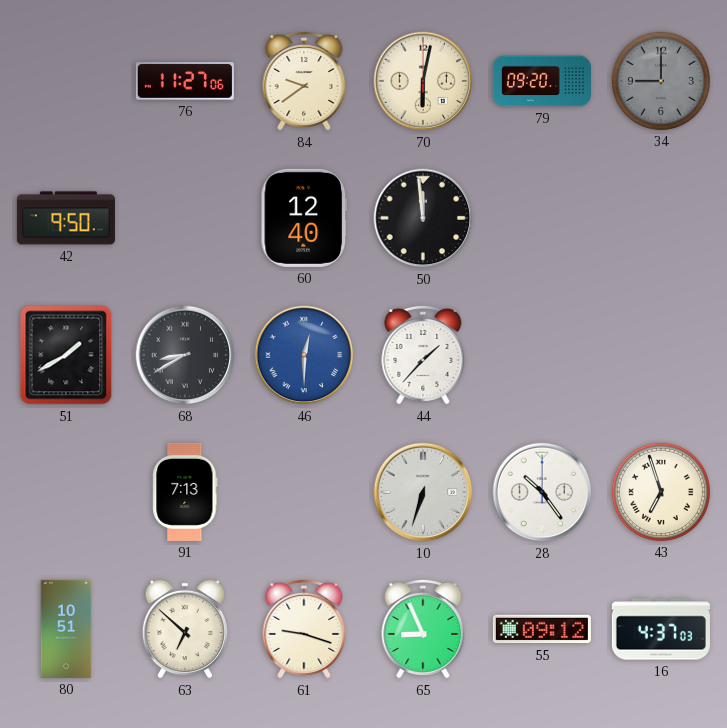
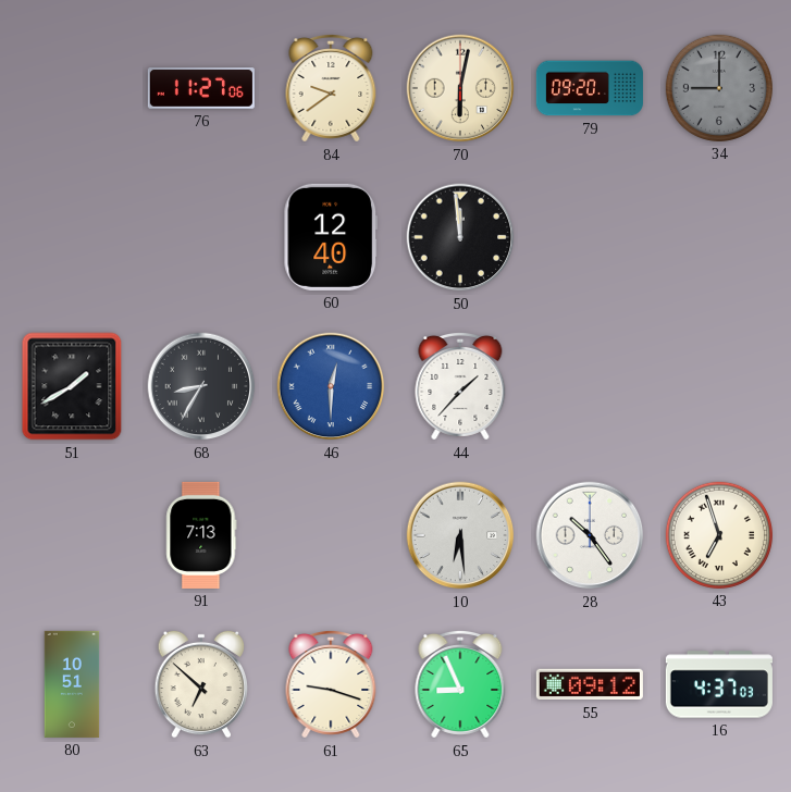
42: 9:50 -> none
68: 8:40 -> 8:35
10: 6:33 -> 6:29
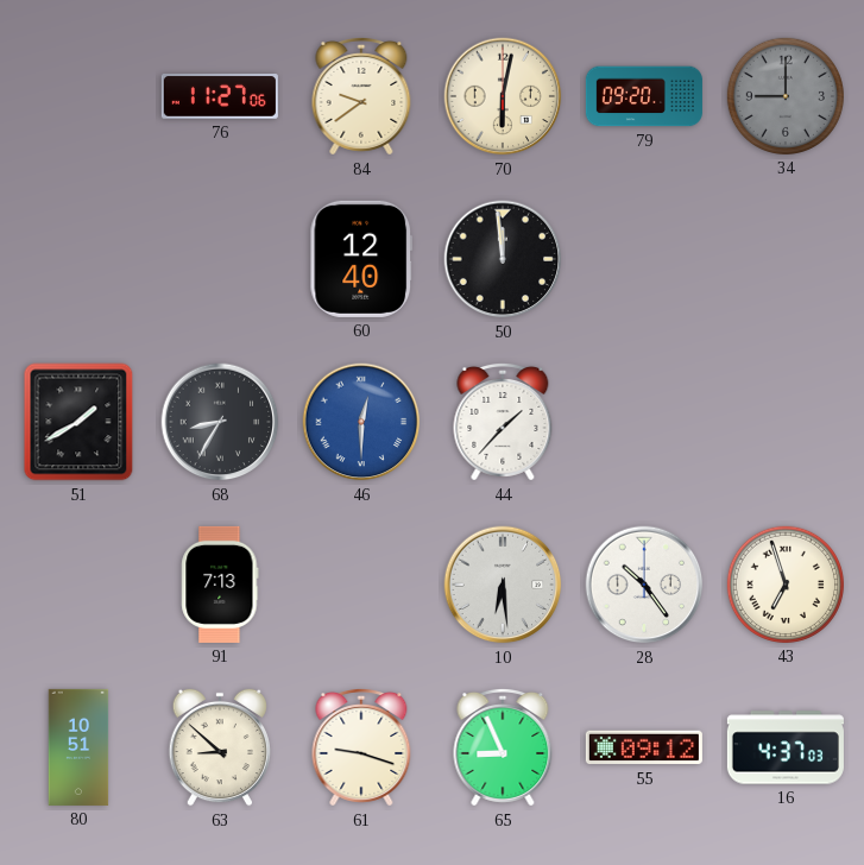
63: 6:52 -> 8:52
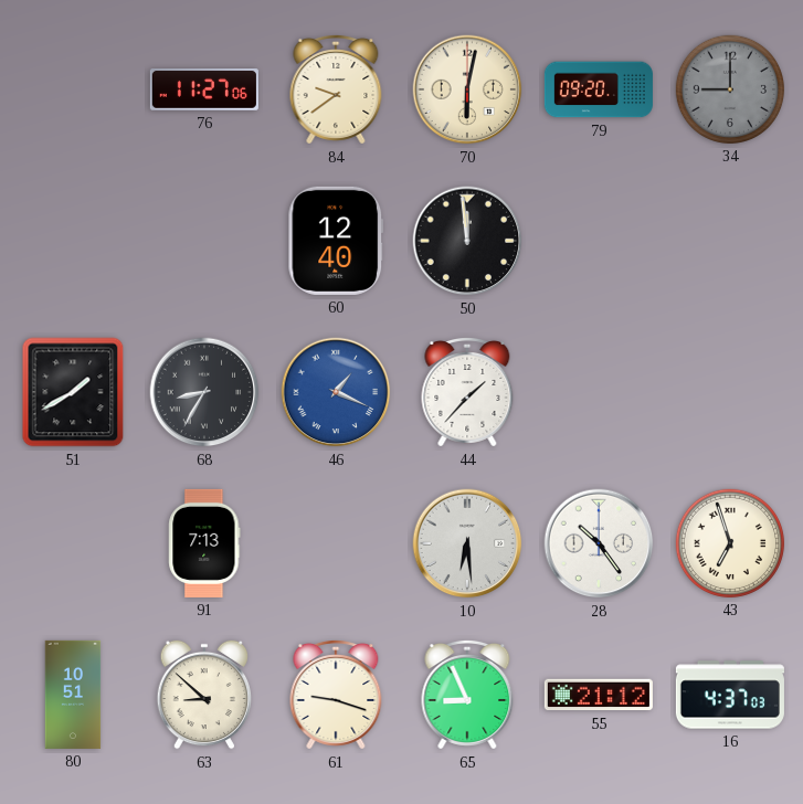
46: 12:30 -> 1:19
55: 09:12 -> 21:12
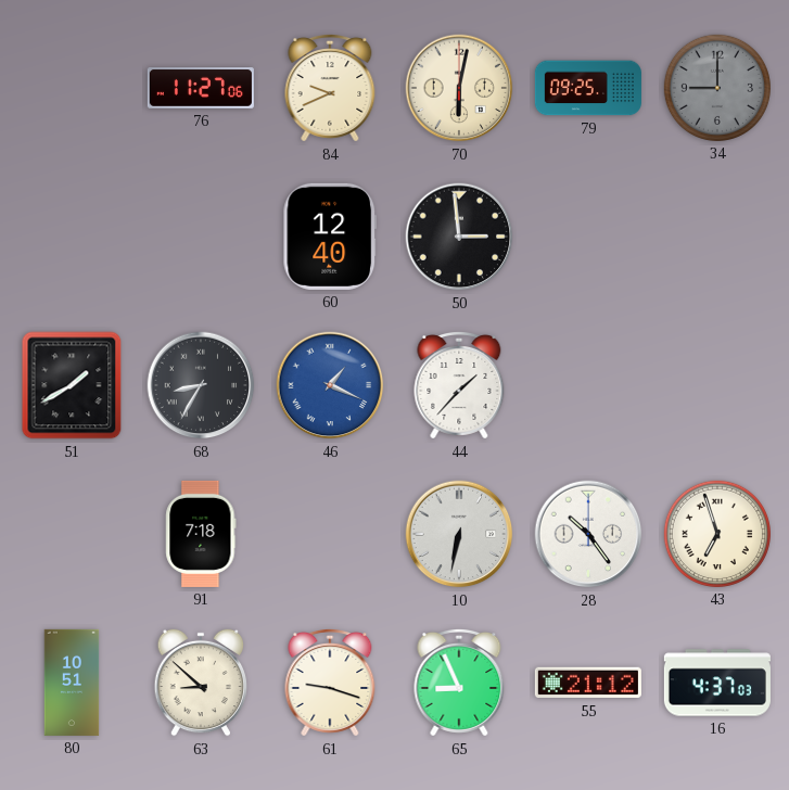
84: 9:39 -> 9:41
79: 09:20 -> 09:25
50: 11:59 -> 2:59
91: 7:13 -> 7:18
10: 6:29 -> 6:32
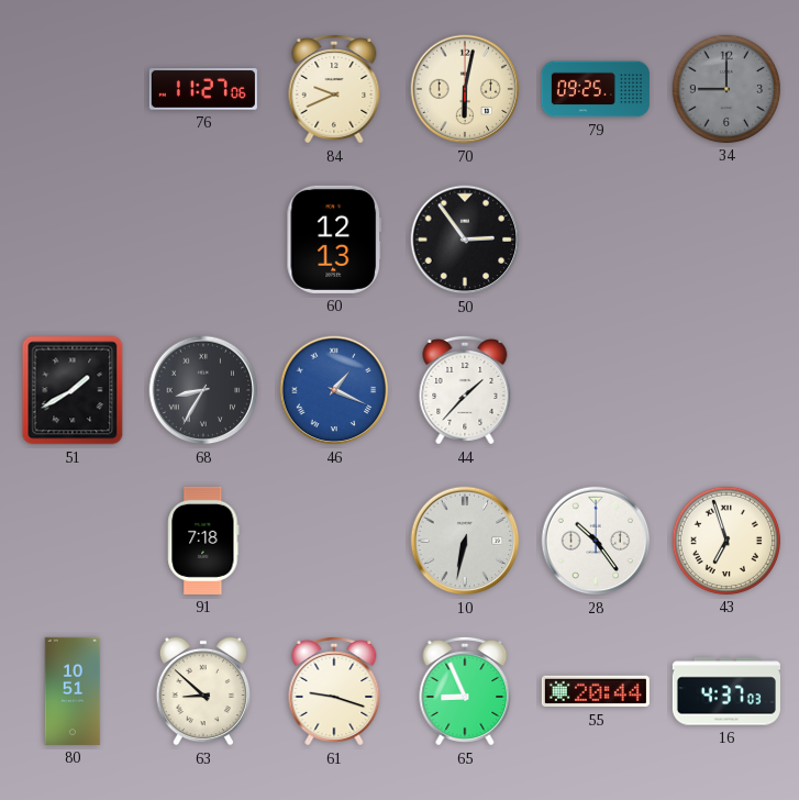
60: 12:40 -> 12:13
50: 2:59 -> 2:54
55: 21:12 -> 20:44
